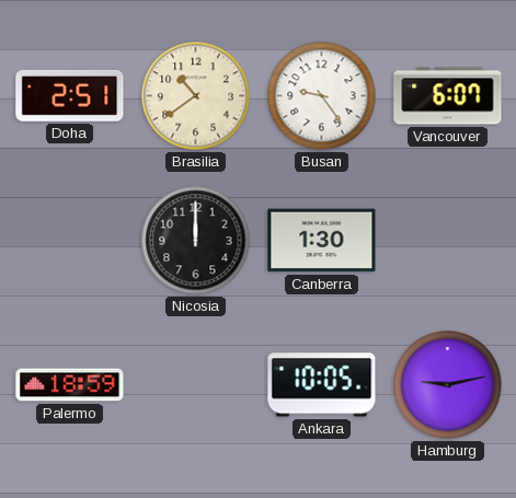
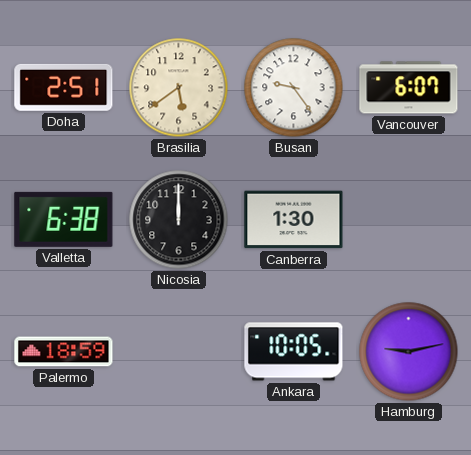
Brasilia: 10:39 -> 5:39
Valletta: none -> 6:38
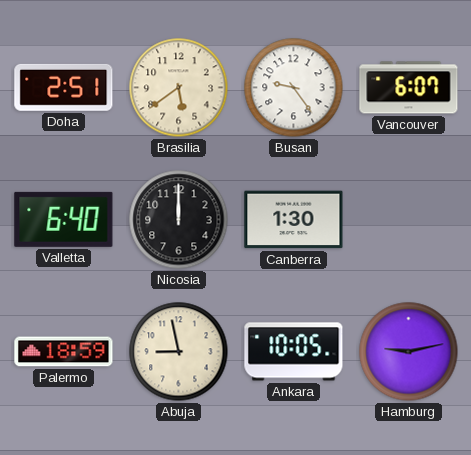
Valletta: 6:38 -> 6:40
Abuja: none -> 8:58
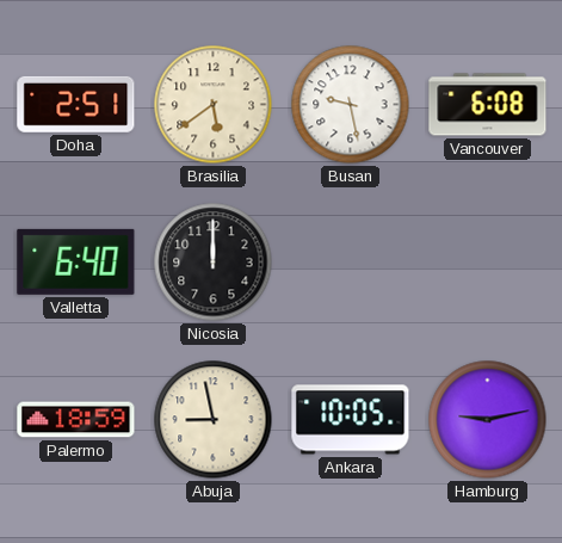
Busan: 9:24 -> 9:28
Vancouver: 6:07 -> 6:08
Canberra: 1:30 -> none
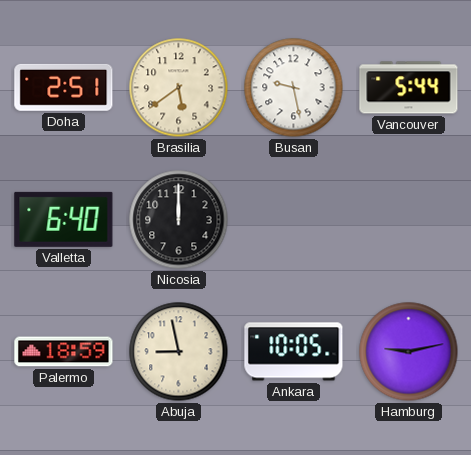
Vancouver: 6:08 -> 5:44
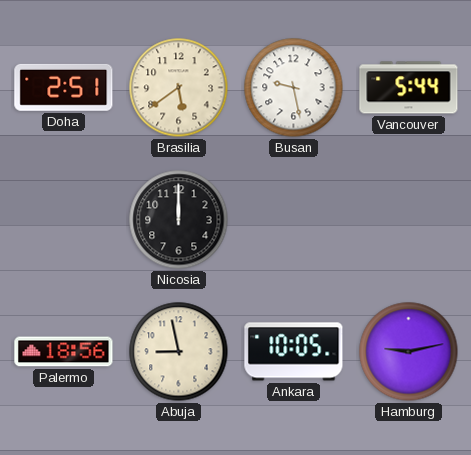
Valletta: 6:40 -> none
Palermo: 18:59 -> 18:56
